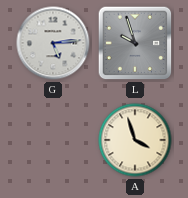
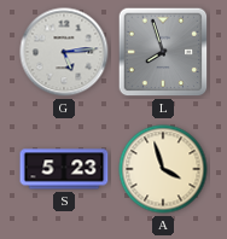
L: 9:57 -> 7:57
S: none -> 5:23
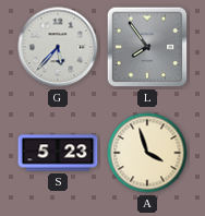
G: 5:14 -> 5:37
L: 7:57 -> 7:54
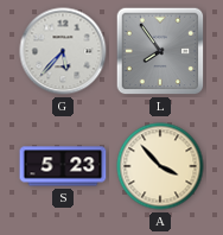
A: 3:57 -> 3:53
